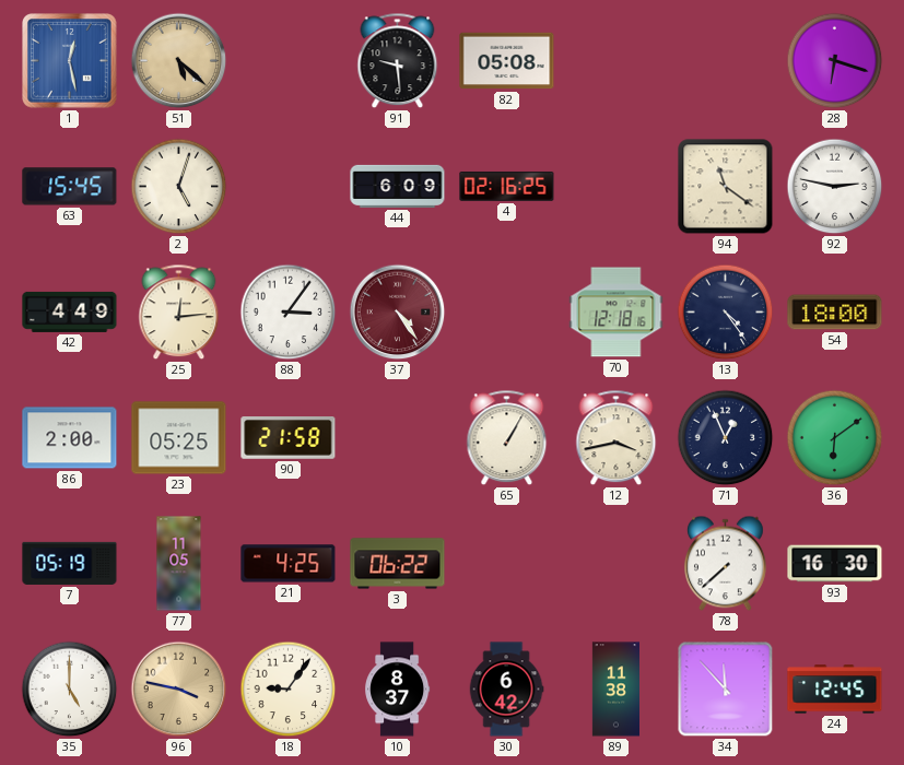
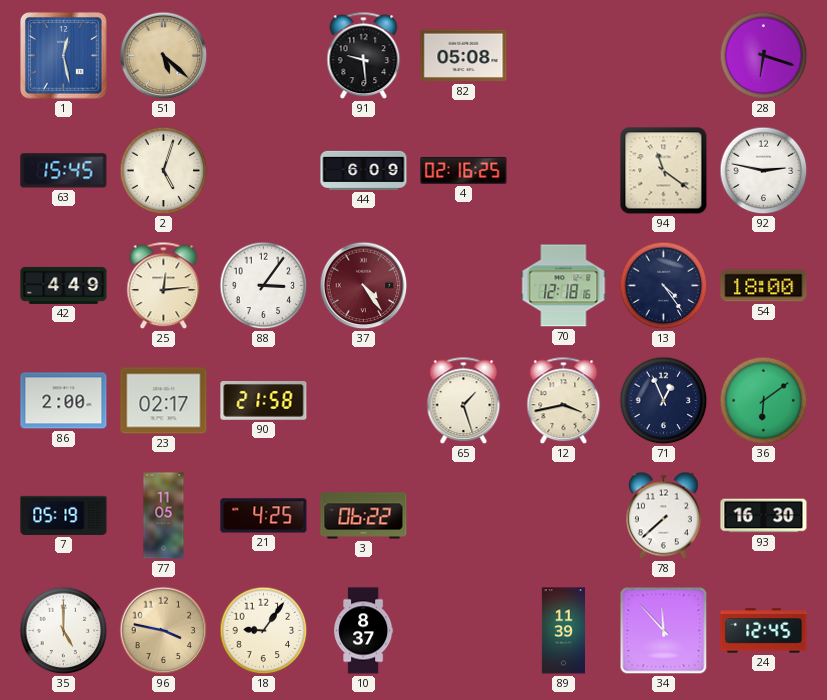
23: 05:25 -> 02:17
65: 1:05 -> 1:27
30: 6:42 -> none
89: 11:38 -> 11:39
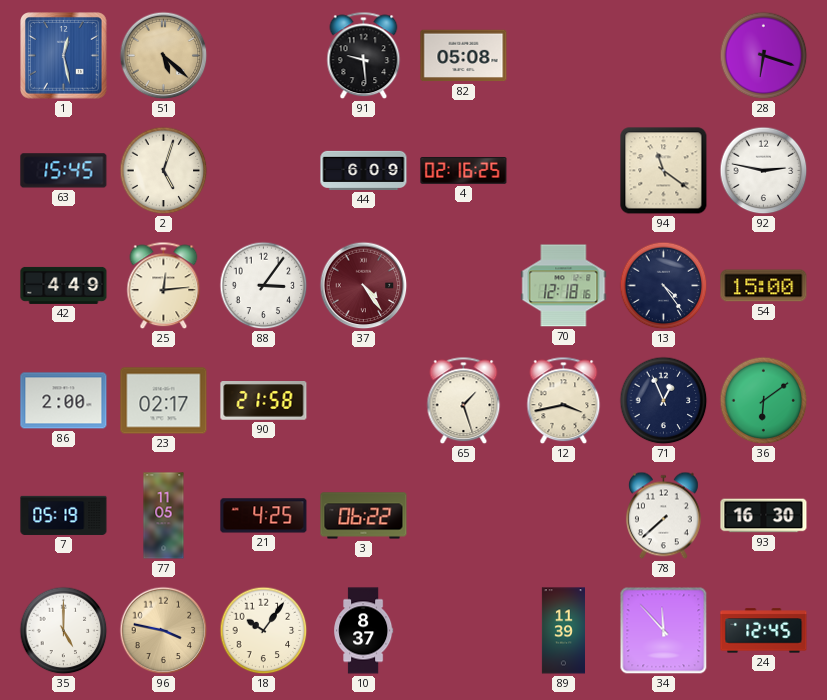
54: 18:00 -> 15:00
18: 9:06 -> 10:06
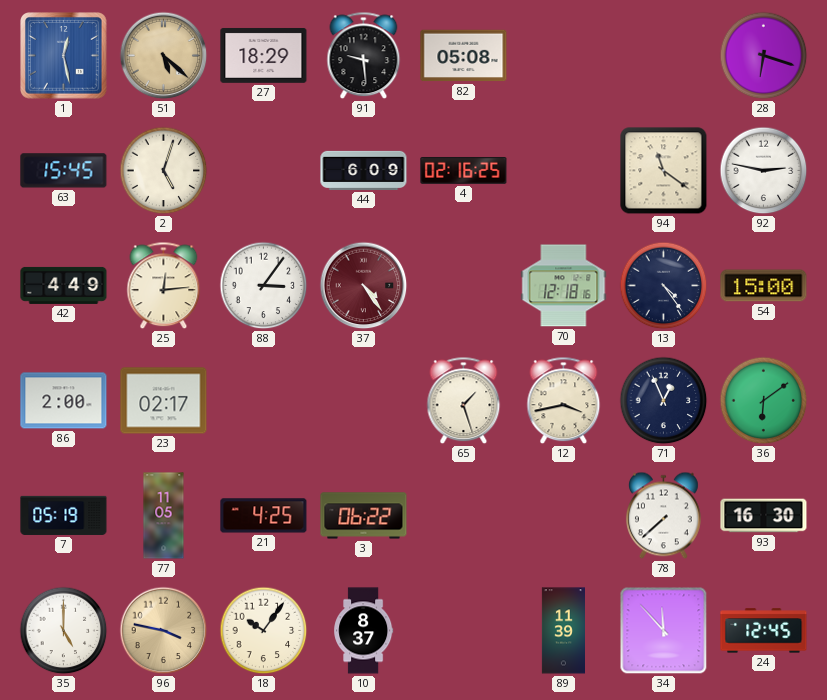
27: none -> 18:29
90: 21:58 -> none
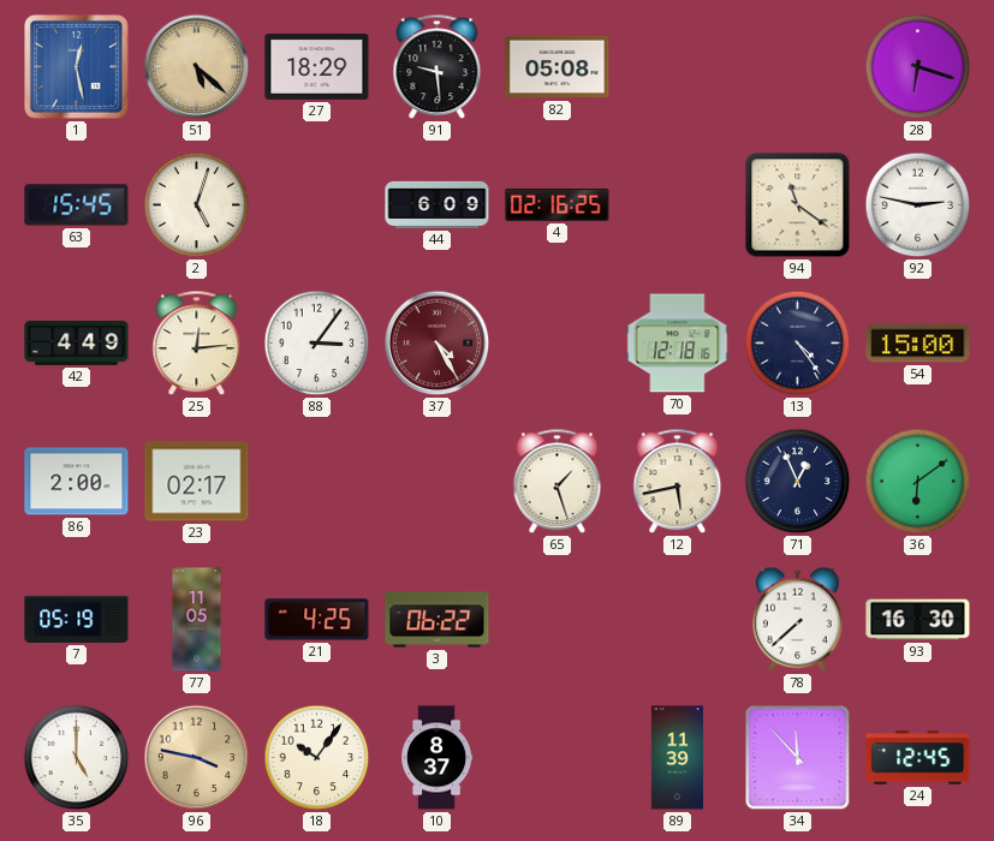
37: 4:24 -> 4:25
12: 3:43 -> 5:43
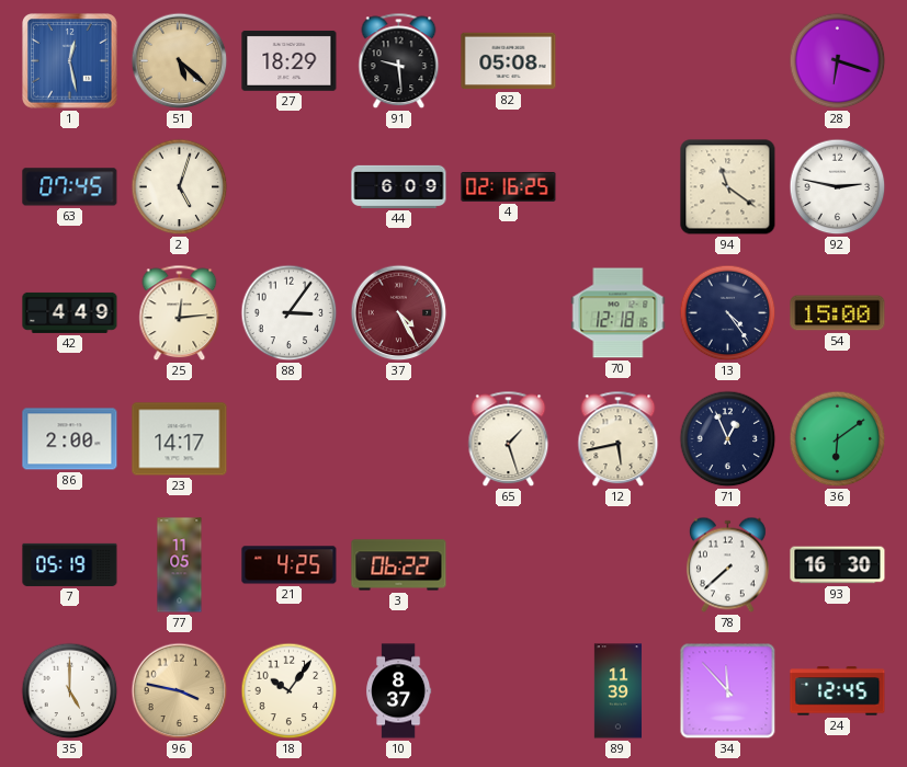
63: 15:45 -> 07:45
23: 02:17 -> 14:17
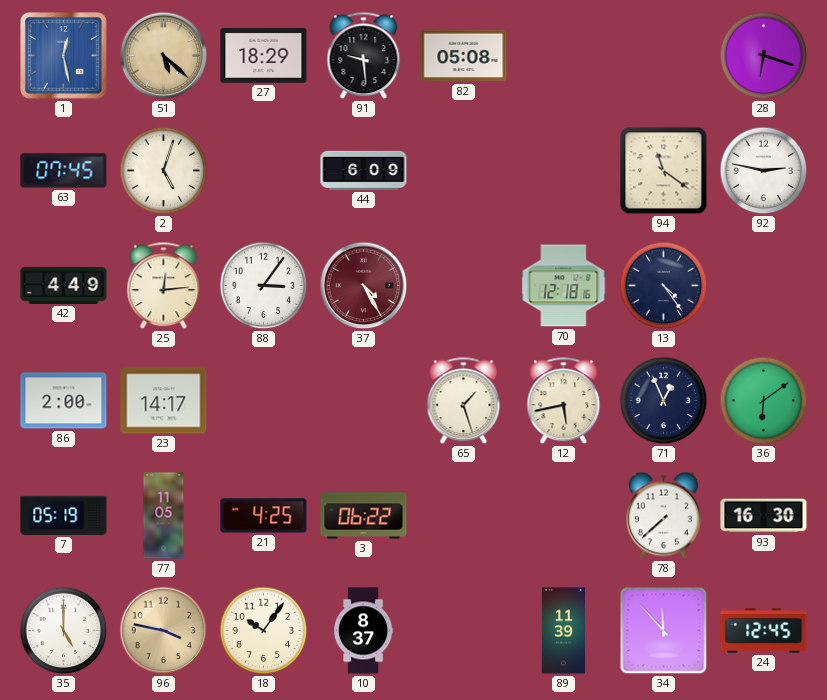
4: 02:16 -> none
54: 15:00 -> none
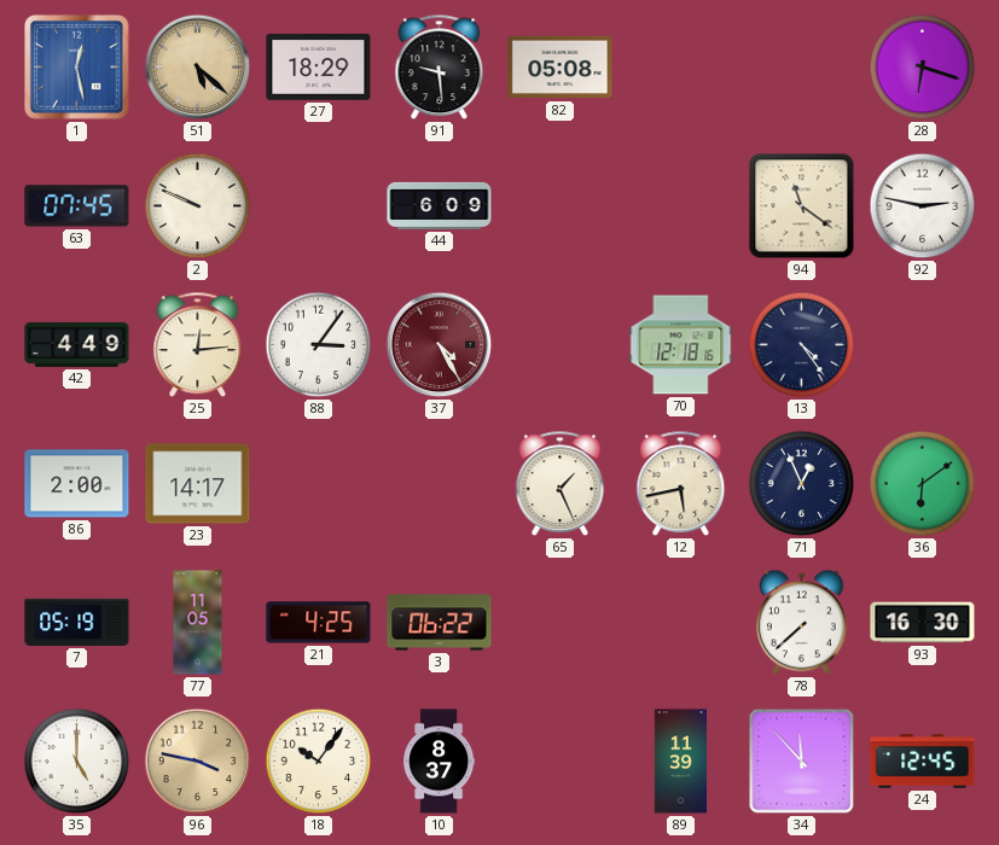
2: 5:03 -> 9:49
65: 1:27 -> 1:26
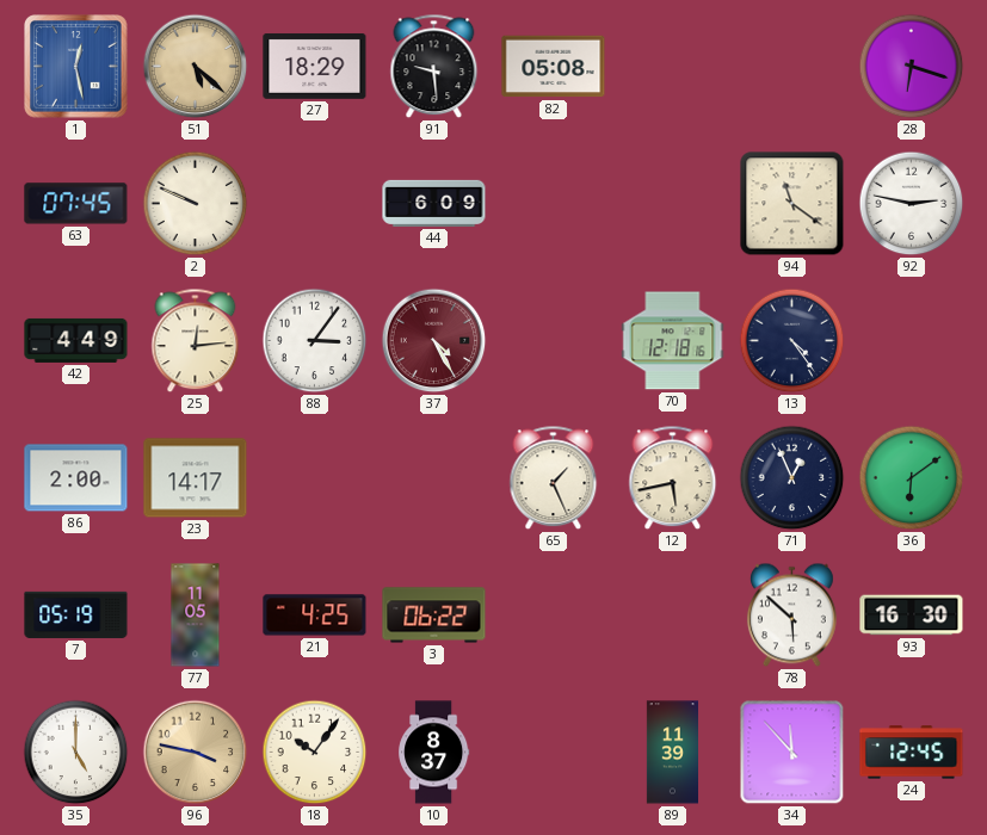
78: 7:38 -> 5:52
